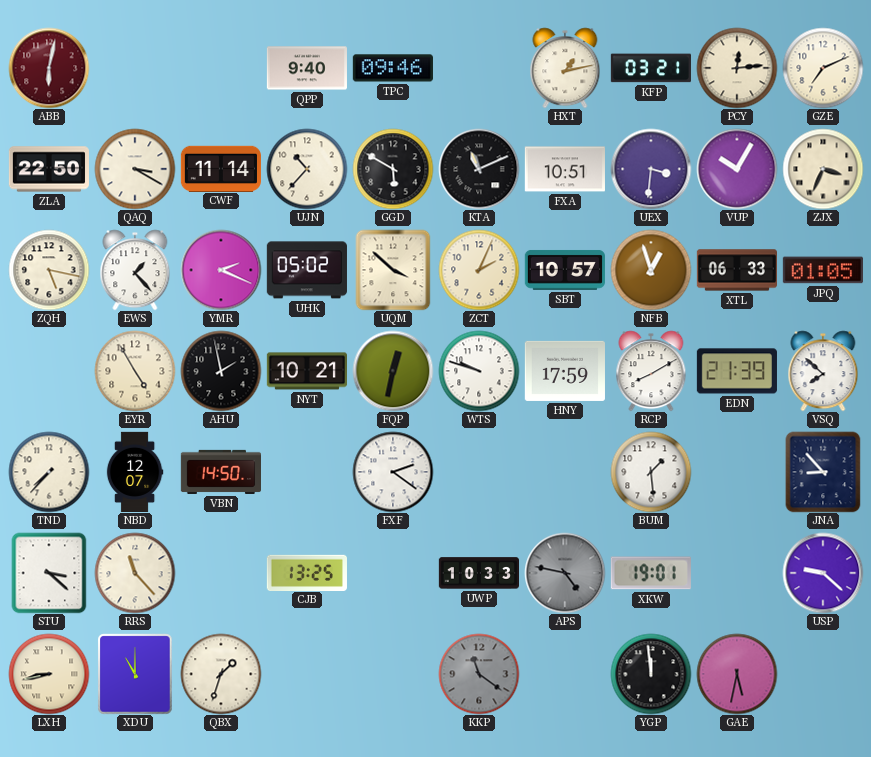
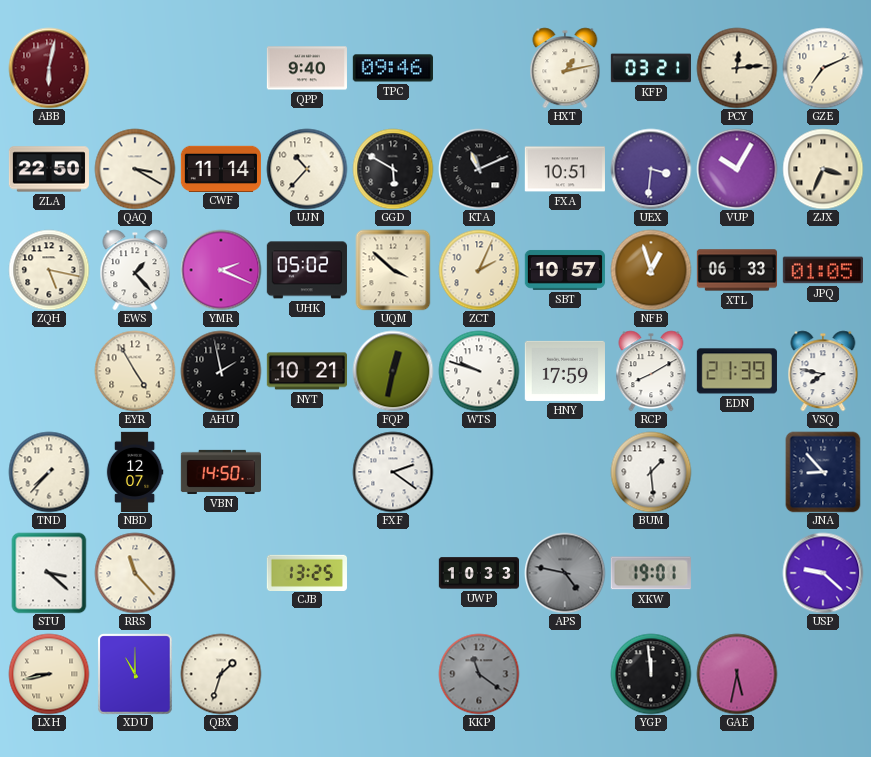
VSQ: 7:52 -> 7:47
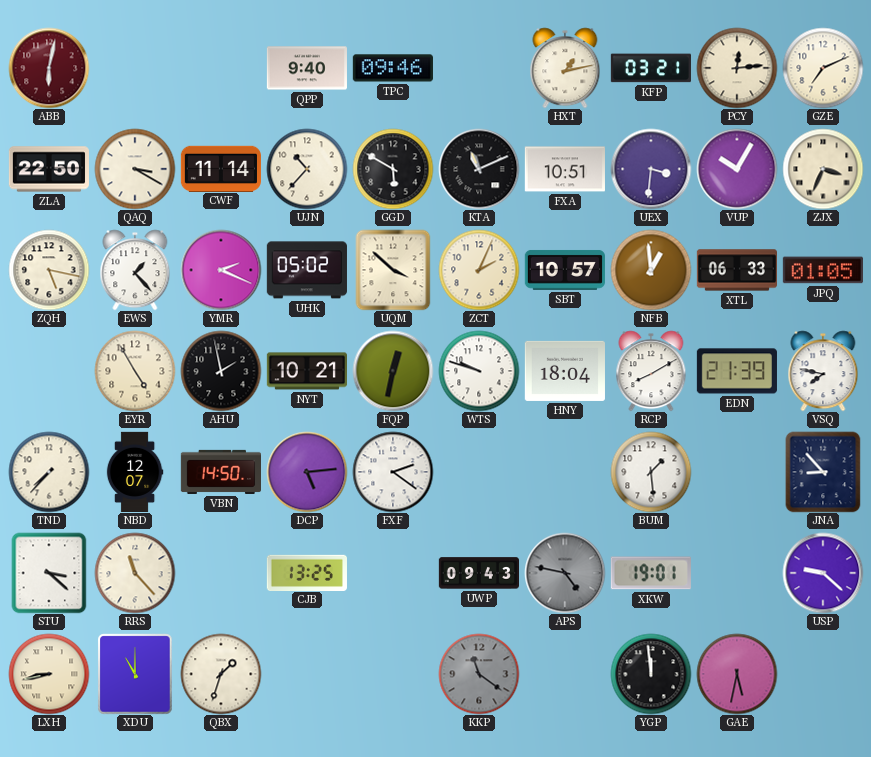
NFB: 12:57 -> 12:59
HNY: 17:59 -> 18:04
DCP: none -> 5:14
UWP: 10:33 -> 09:43
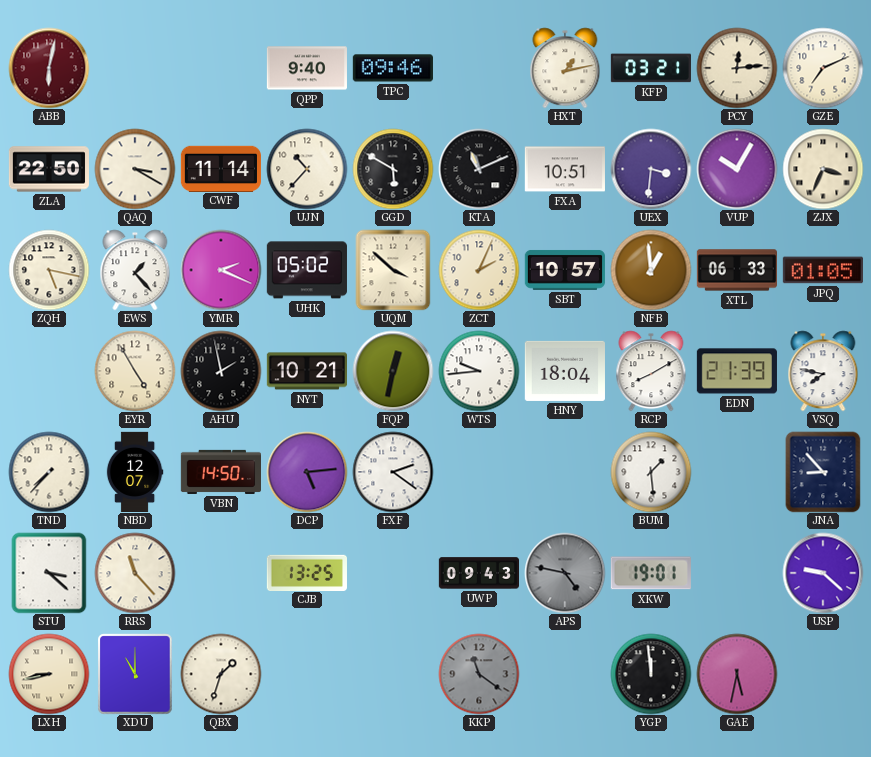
WTS: 9:48 -> 9:44
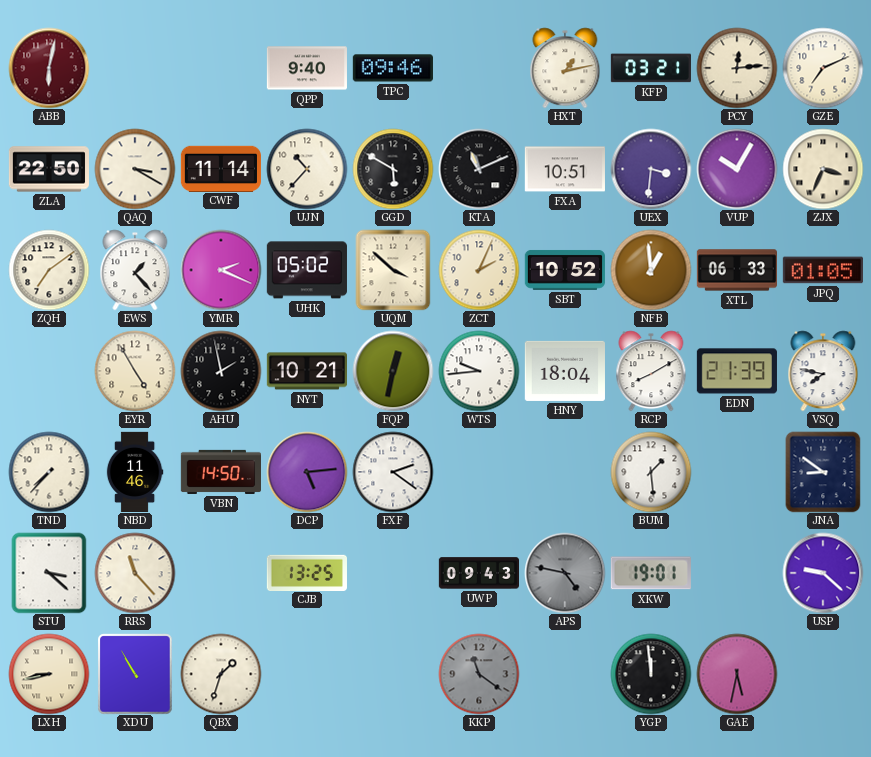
ZQH: 5:17 -> 7:09
SBT: 10:57 -> 10:52
NBD: 12:07 -> 11:46
JNA: 8:53 -> 8:51
XDU: 11:00 -> 10:55
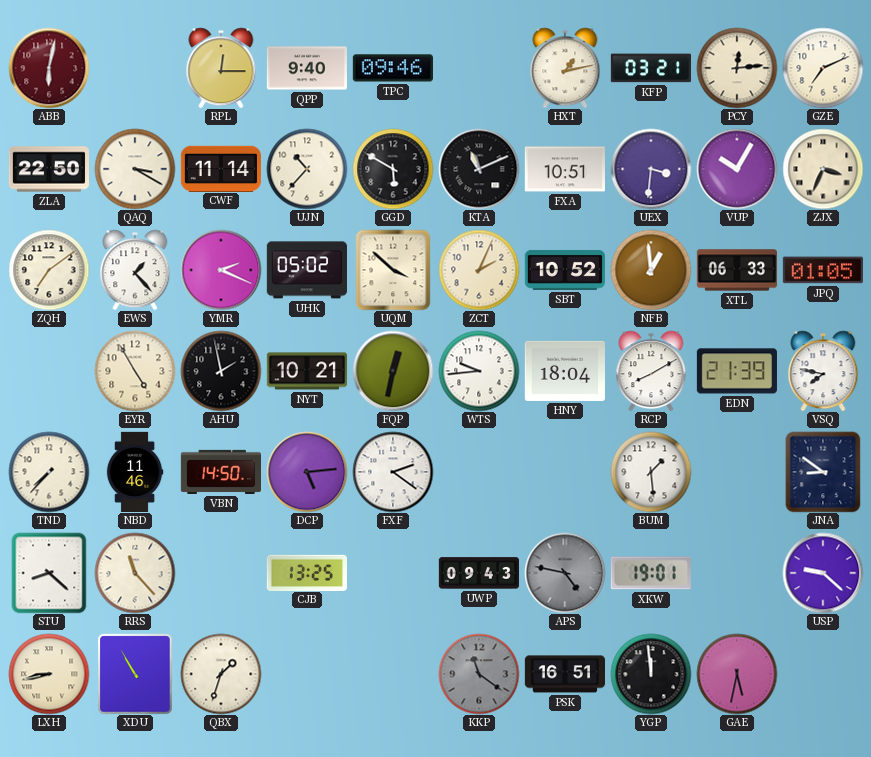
RPL: none -> 12:15
STU: 3:22 -> 8:22
PSK: none -> 16:51
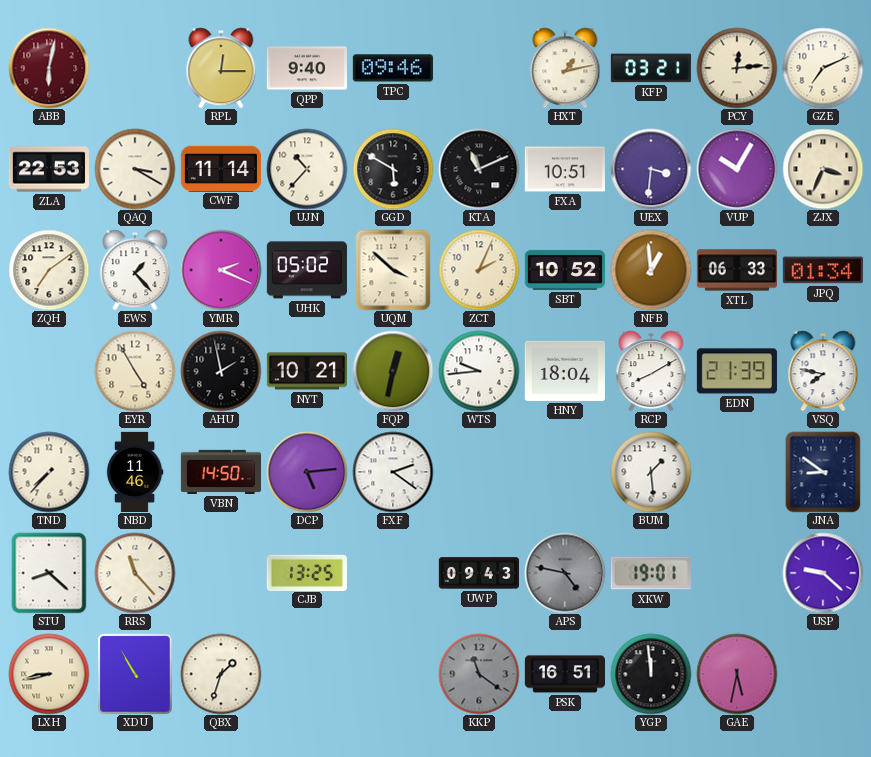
ZLA: 22:50 -> 22:53
JPQ: 01:05 -> 01:34
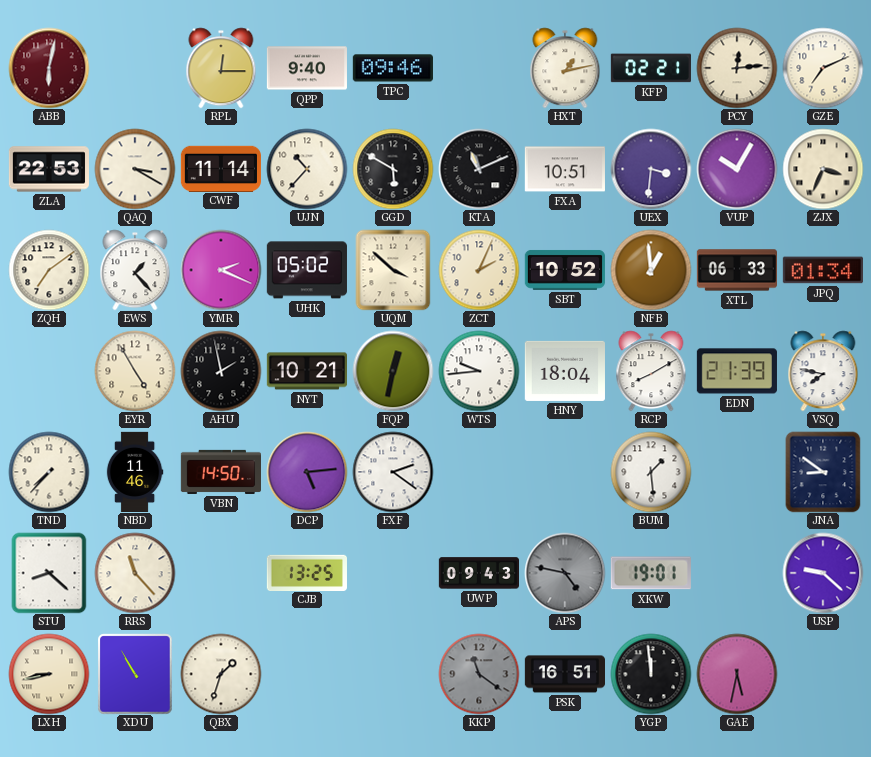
KFP: 03:21 -> 02:21
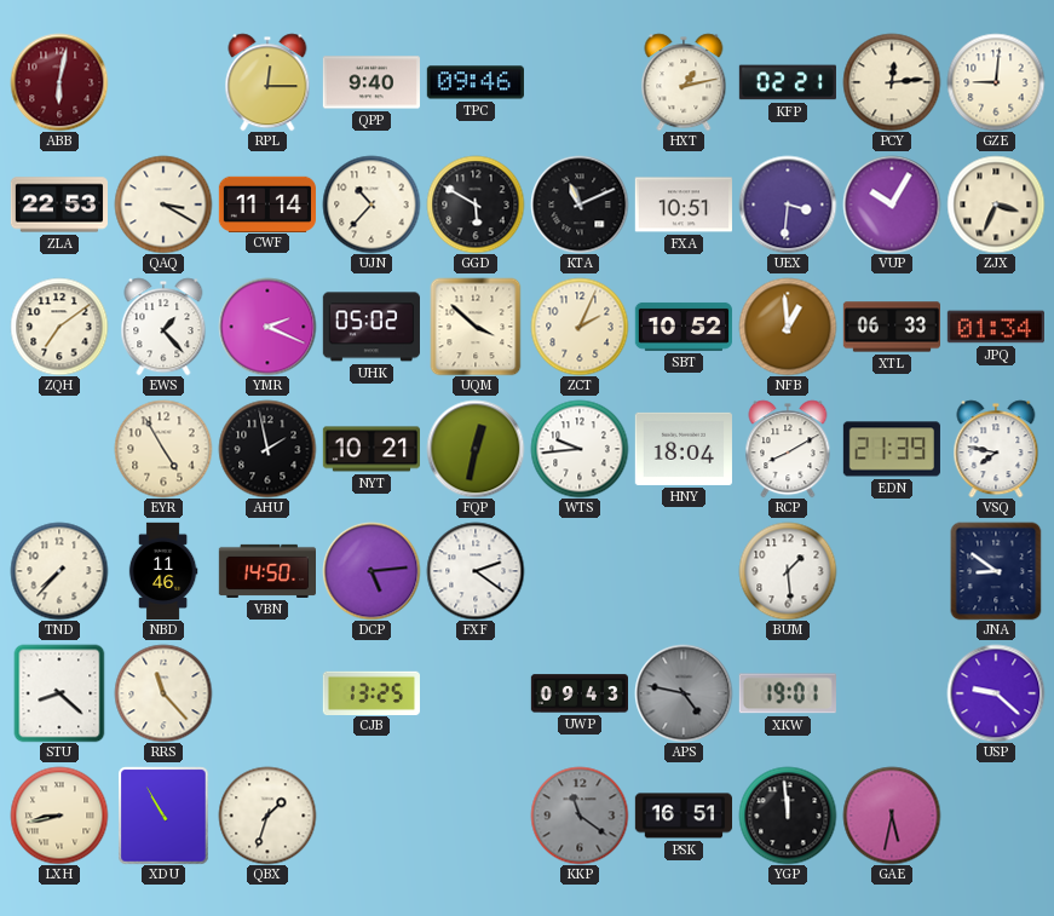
GZE: 7:11 -> 9:01
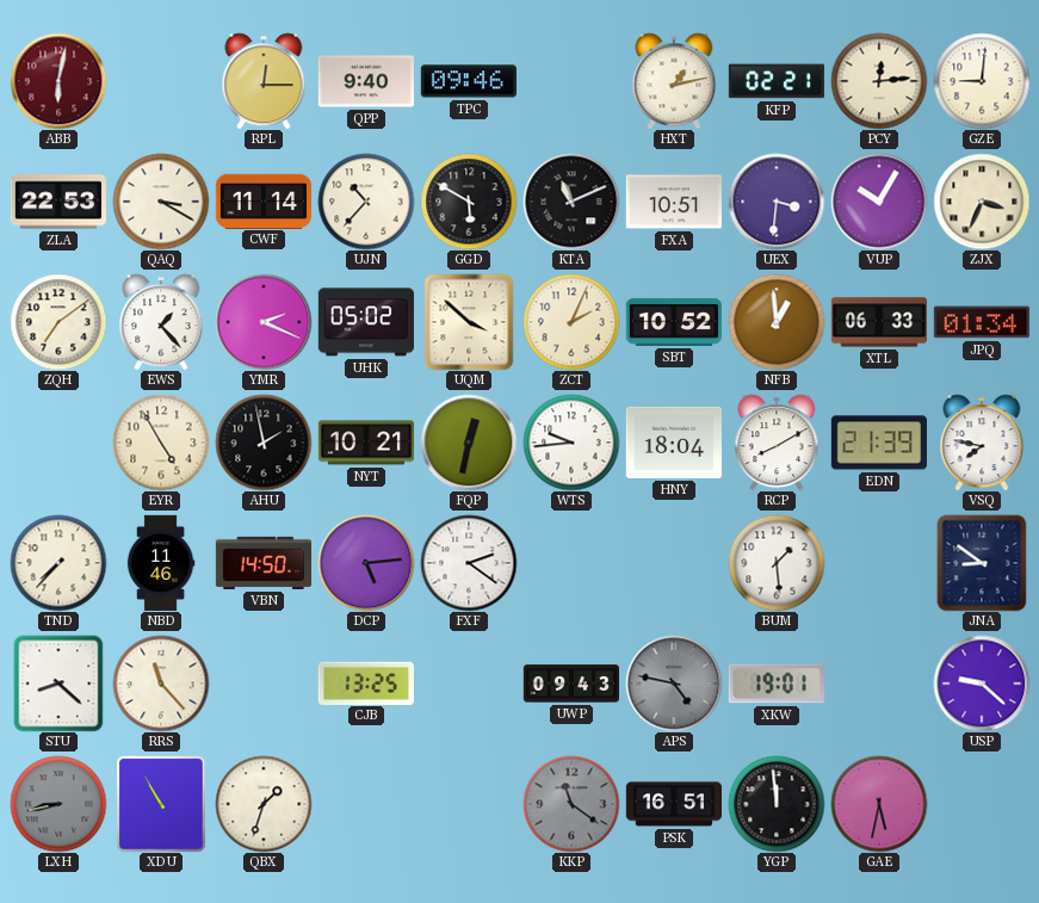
LXH dial: cream -> grey
